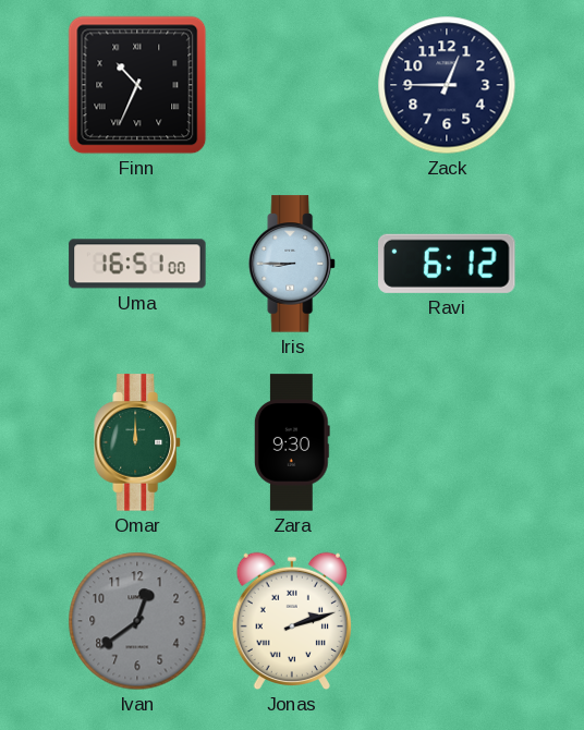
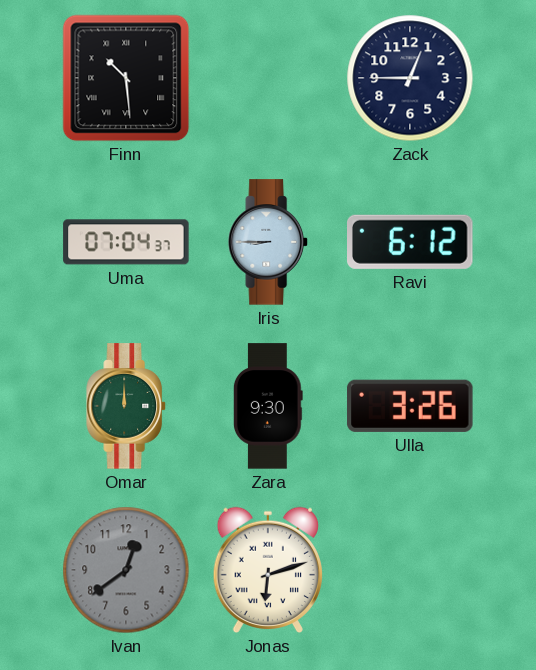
Finn: 10:34 -> 10:29
Uma: 16:51 -> 07:04
Ulla: none -> 3:26
Jonas: 2:12 -> 6:12
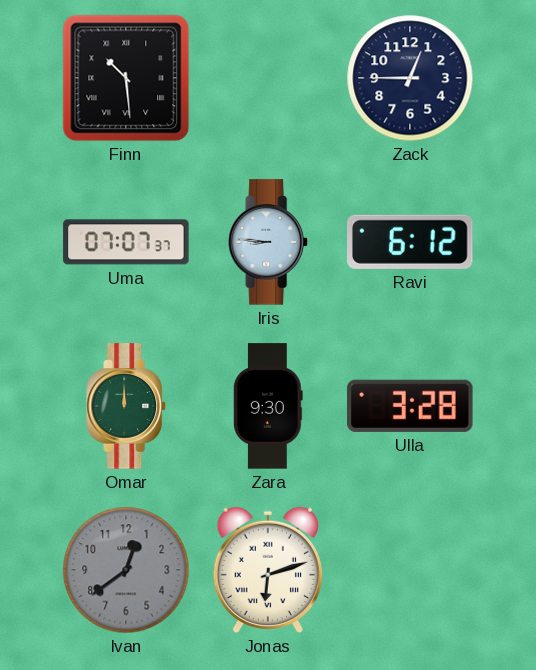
Uma: 07:04 -> 07:07
Iris: 8:45 -> 8:46
Ulla: 3:26 -> 3:28
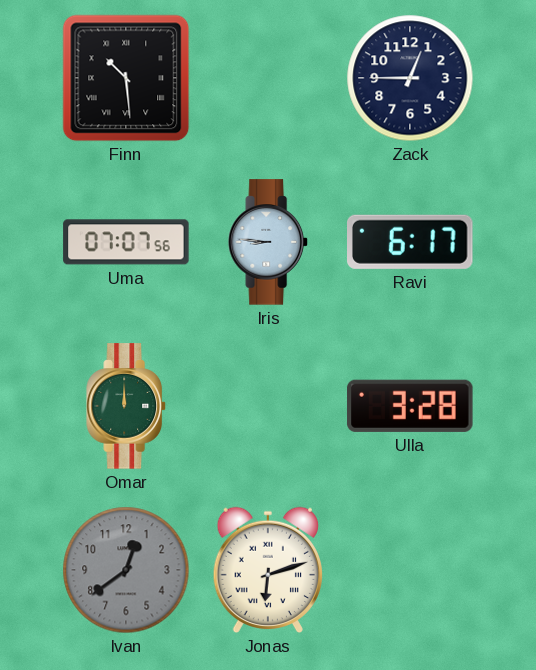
Uma: 07:07:37 -> 07:07:56
Ravi: 6:12 -> 6:17
Zara: 9:30 -> none
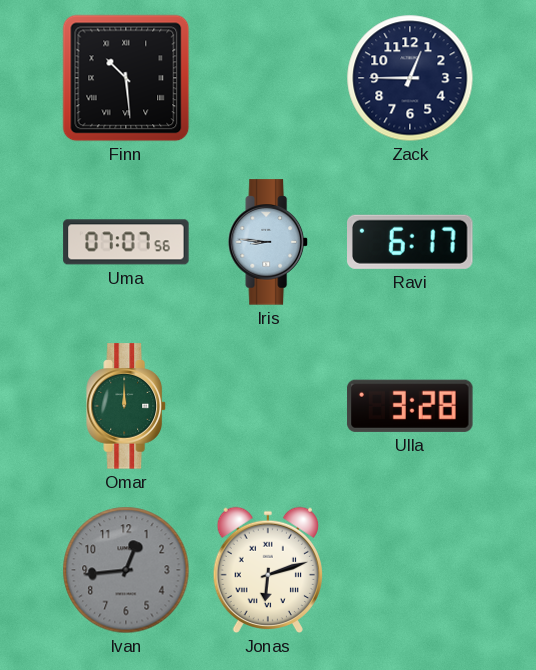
Ivan: 12:39 -> 12:44
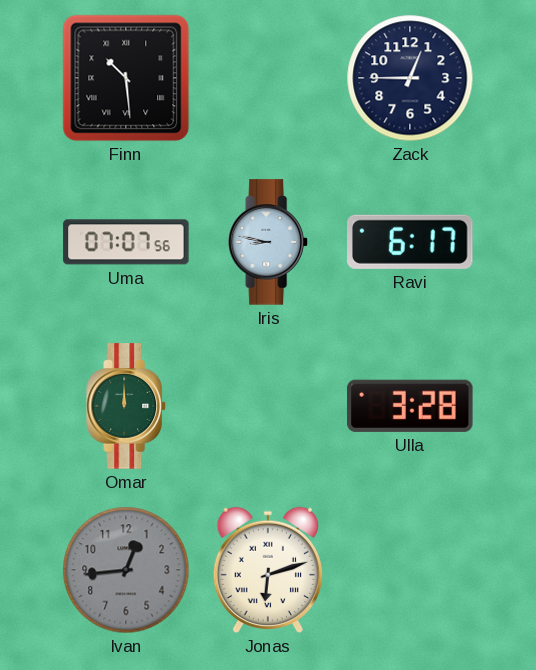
Iris: 8:46 -> 8:47
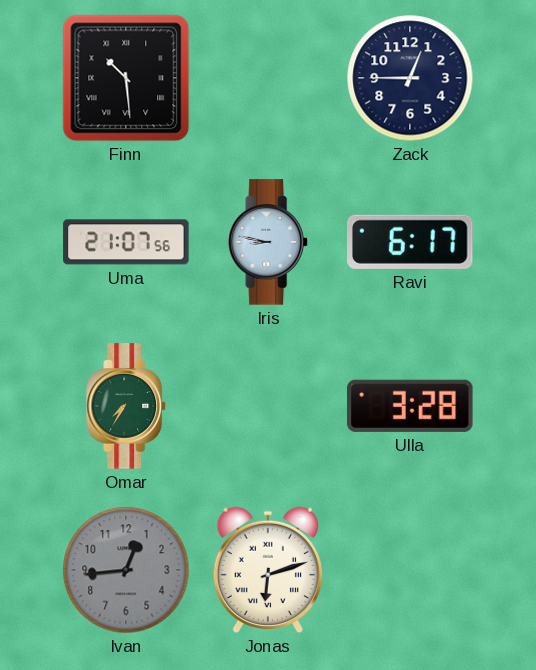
Uma: 07:07 -> 21:07
Omar: 12:00 -> 7:35
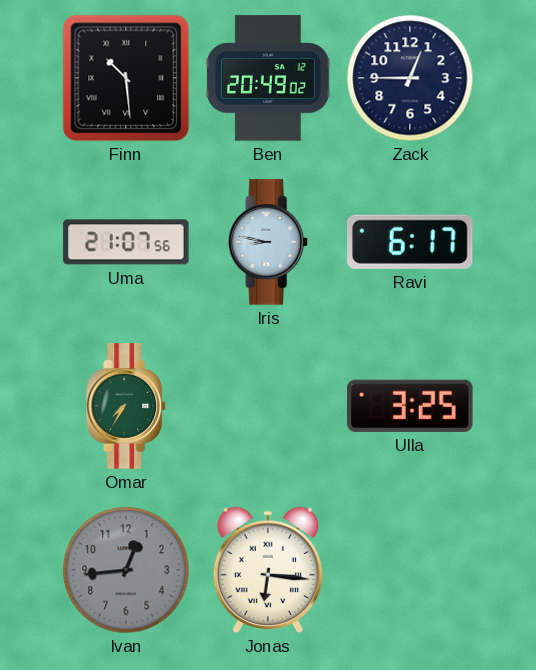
Ben: none -> 20:49
Ulla: 3:28 -> 3:25
Jonas: 6:12 -> 6:16
